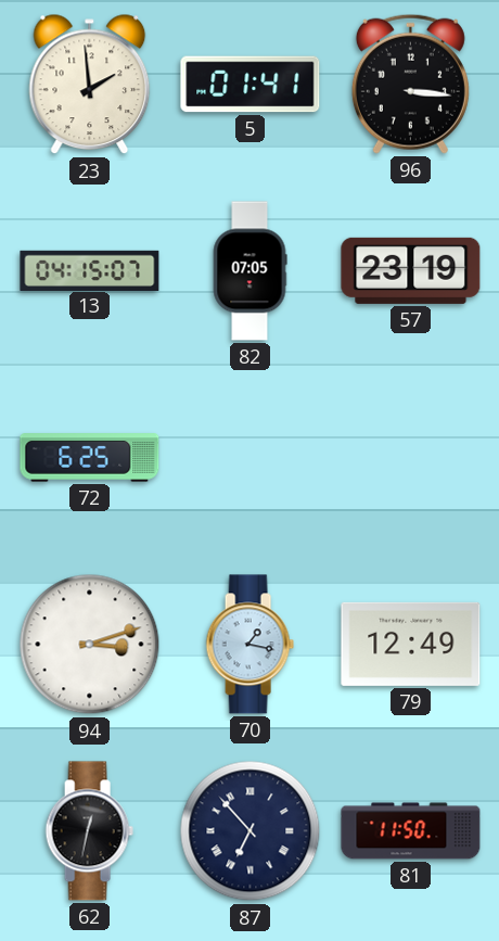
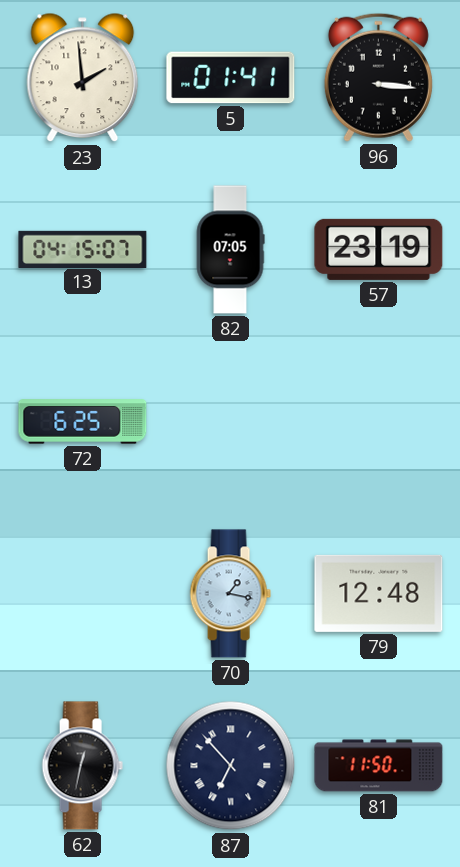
94: 3:12 -> none
79: 12:49 -> 12:48
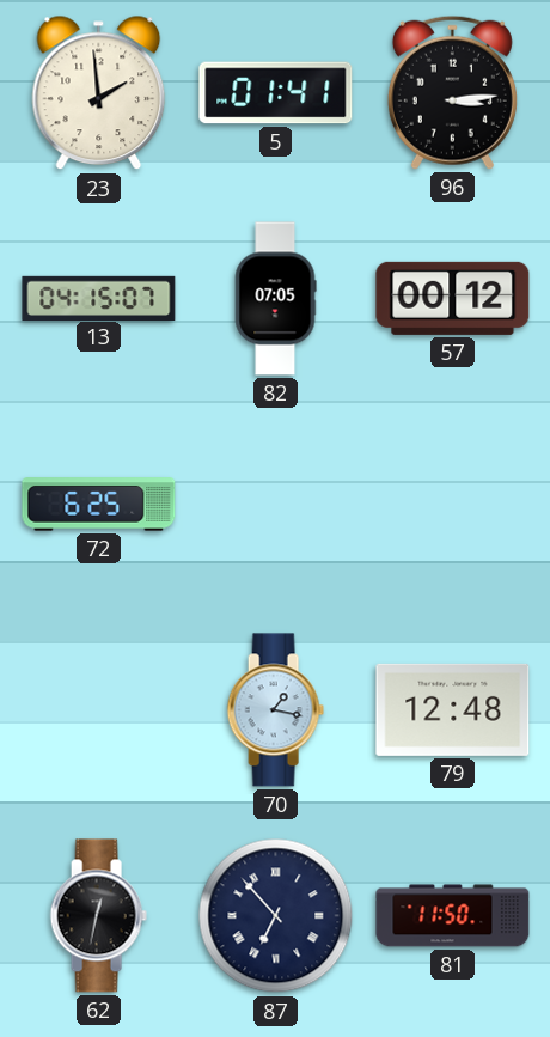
96: 3:16 -> 3:14
57: 23:19 -> 00:12
